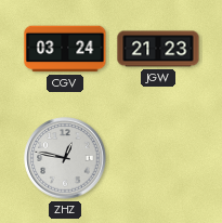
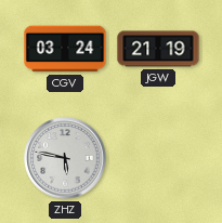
JGW: 21:23 -> 21:19
ZHZ: 12:47 -> 5:47
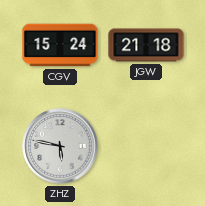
CGV: 03:24 -> 15:24
JGW: 21:19 -> 21:18
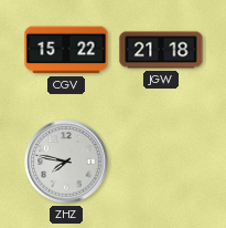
CGV: 15:24 -> 15:22
ZHZ: 5:47 -> 7:47
